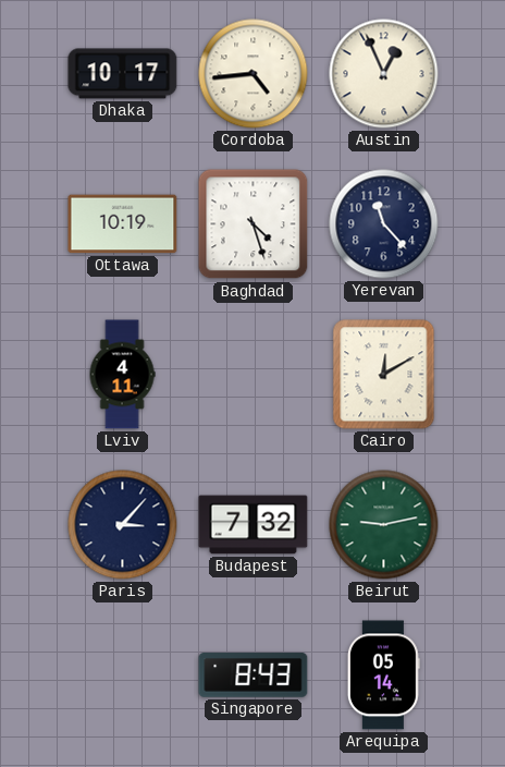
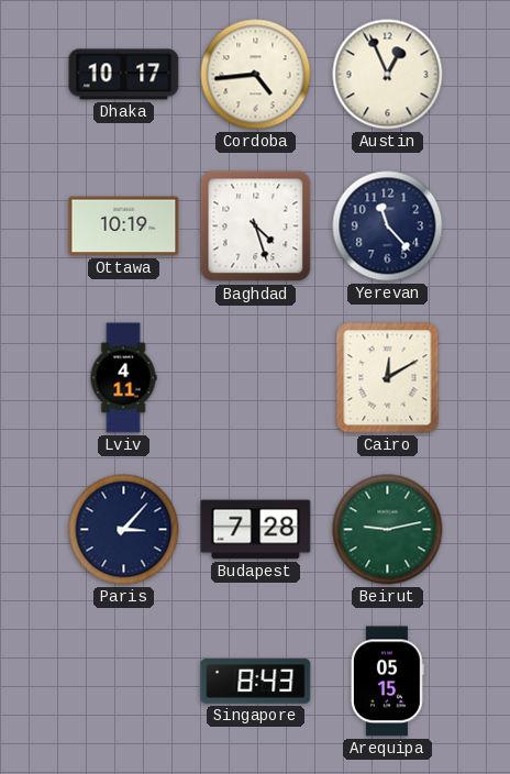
Budapest: 7:32 -> 7:28
Arequipa: 05:14 -> 05:15
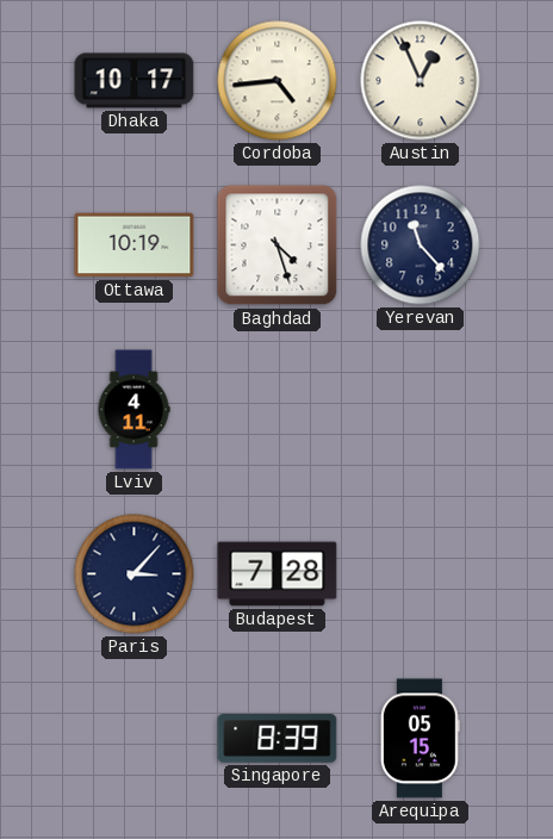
Cairo: 12:10 -> none
Beirut: 9:13 -> none
Singapore: 8:43 -> 8:39
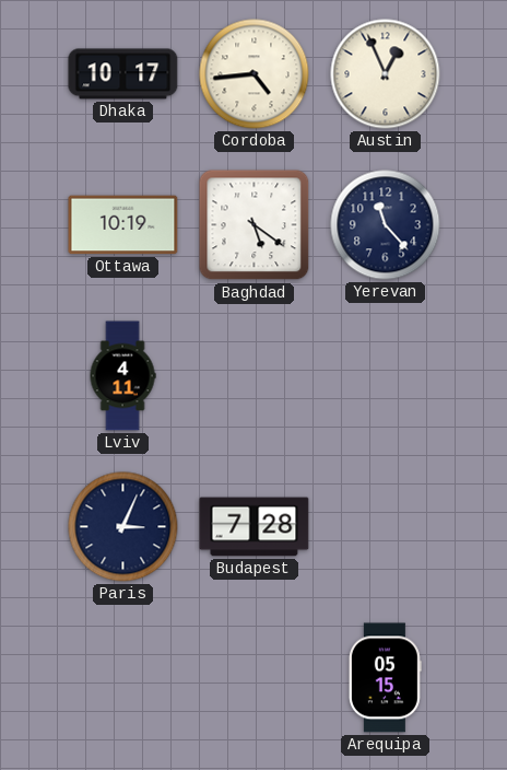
Baghdad: 4:27 -> 5:21
Paris: 3:07 -> 3:04
Singapore: 8:39 -> none
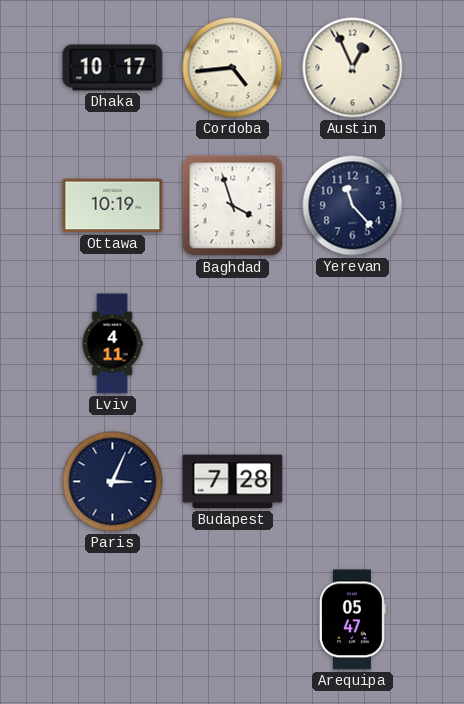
Baghdad: 5:21 -> 3:57
Arequipa: 05:15 -> 05:47
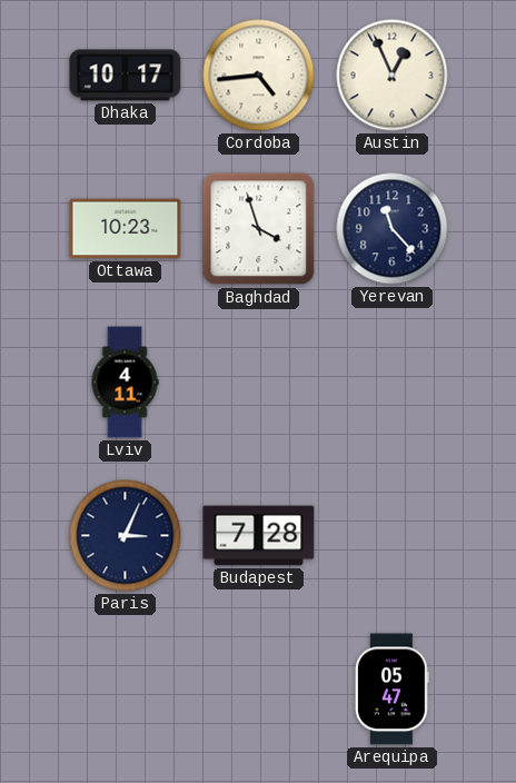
Ottawa: 10:19 -> 10:23
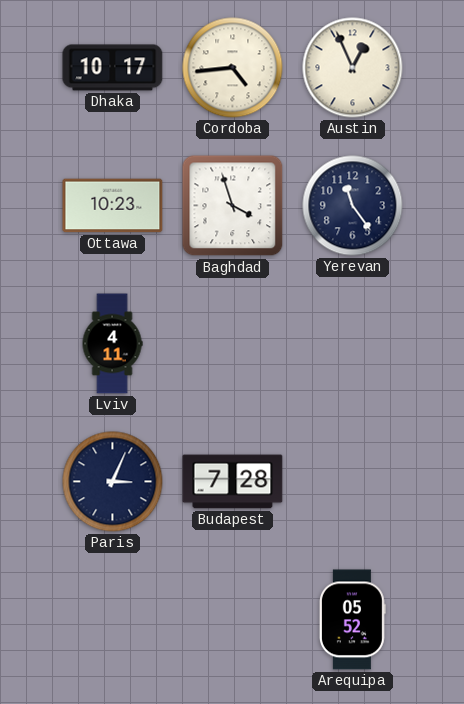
Yerevan: 11:23 -> 11:24
Arequipa: 05:47 -> 05:52
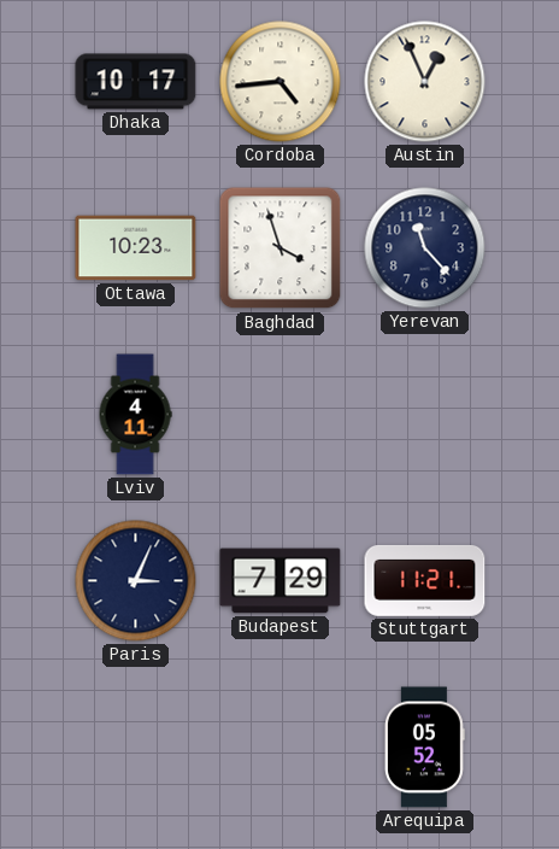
Yerevan: 11:24 -> 11:23
Budapest: 7:28 -> 7:29
Stuttgart: none -> 11:21
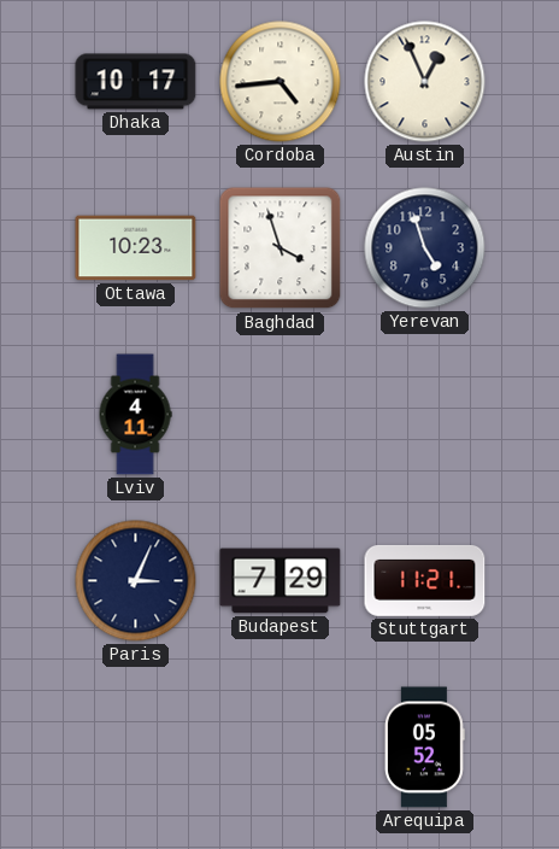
Yerevan: 11:23 -> 4:57
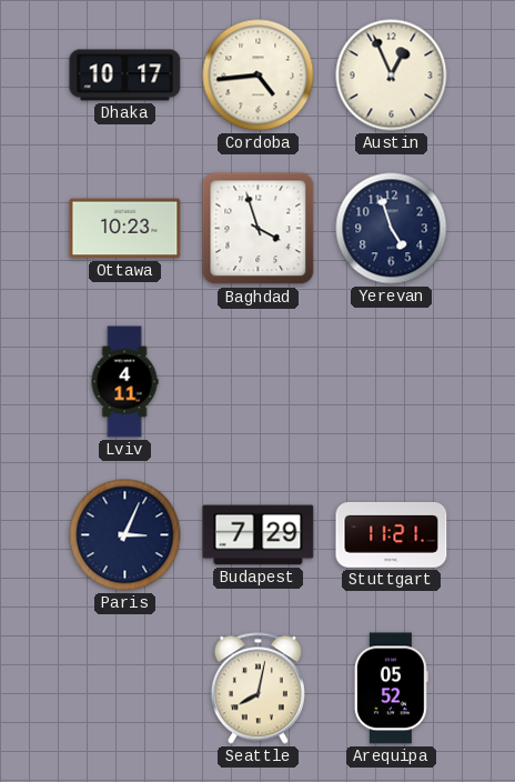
Seattle: none -> 8:02
